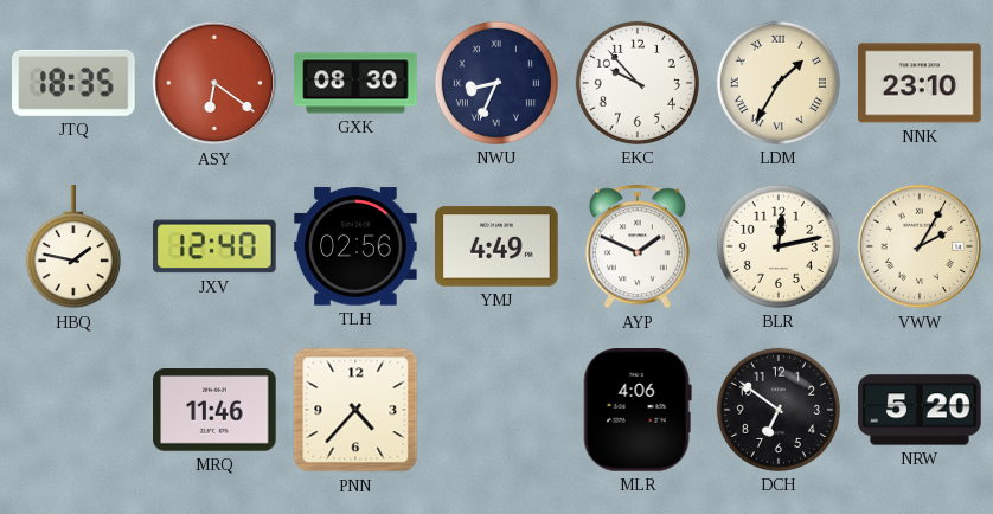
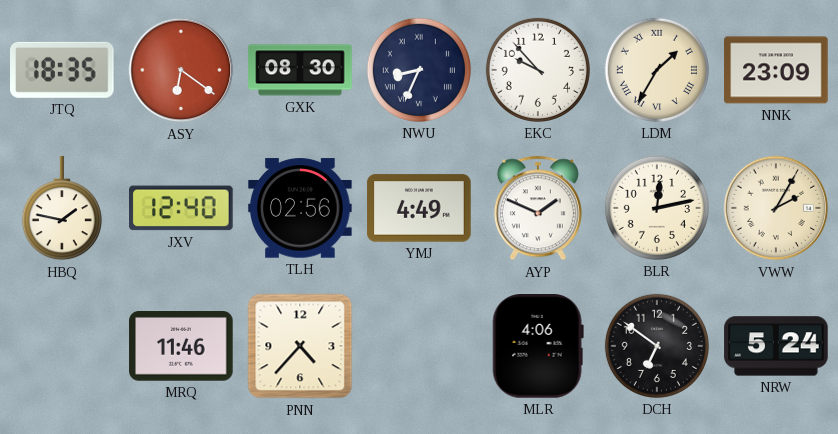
NNK: 23:10 -> 23:09
NRW: 5:20 -> 5:24
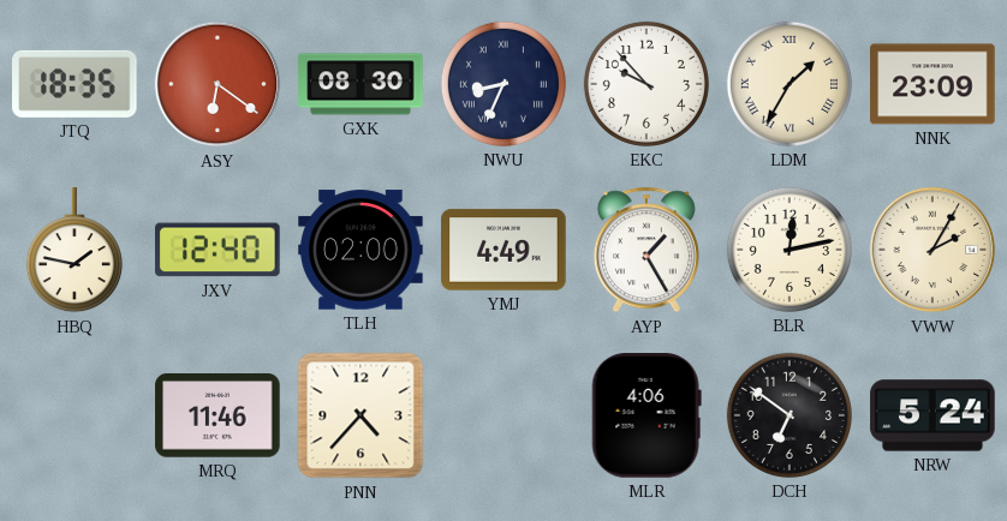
TLH: 02:56 -> 02:00
AYP: 1:49 -> 1:25
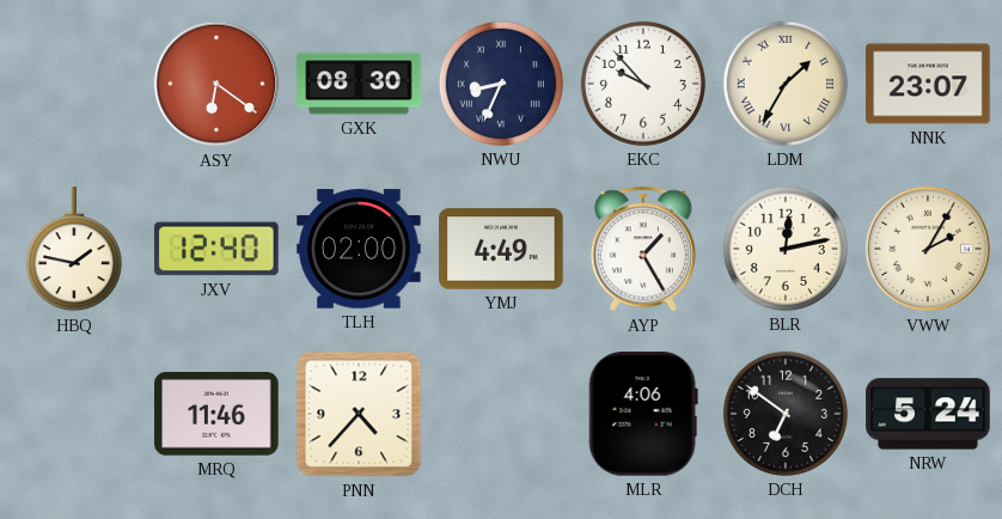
JTQ: 18:35 -> none
NNK: 23:09 -> 23:07
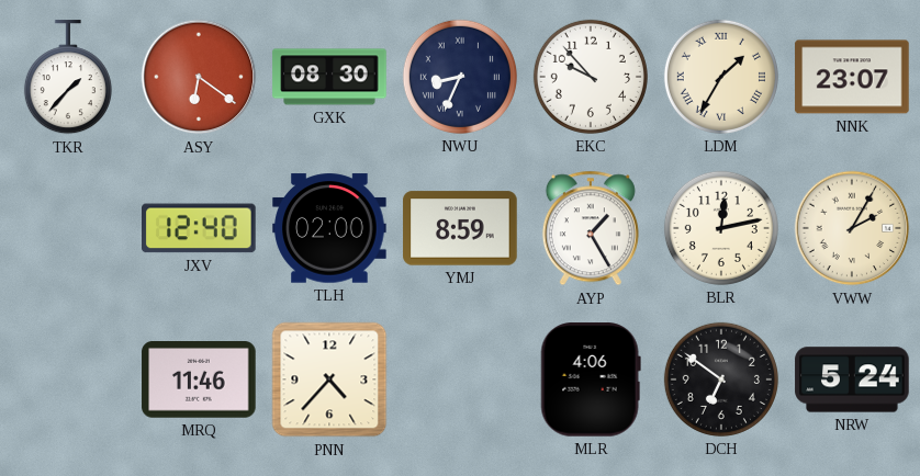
TKR: none -> 1:37
HBQ: 1:47 -> none
YMJ: 4:49 -> 8:59
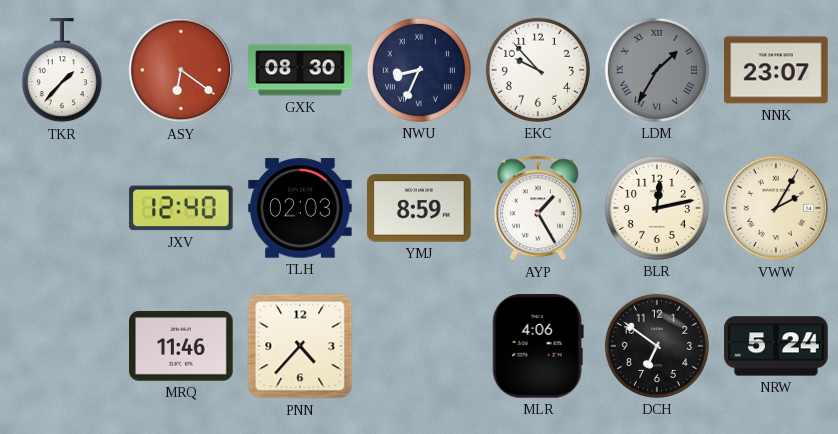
LDM dial: cream -> grey
TLH: 02:00 -> 02:03
